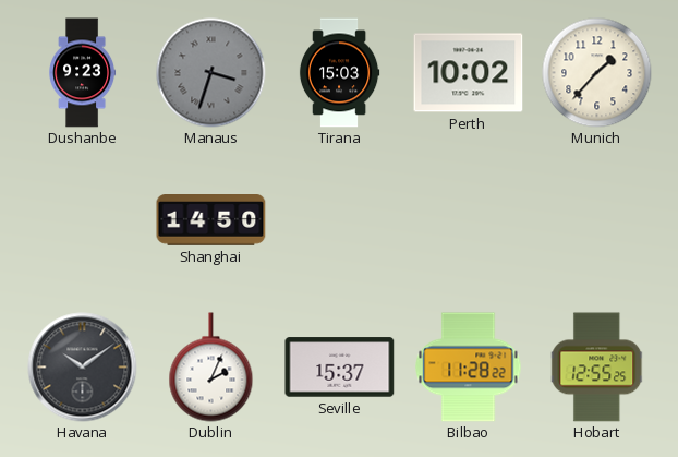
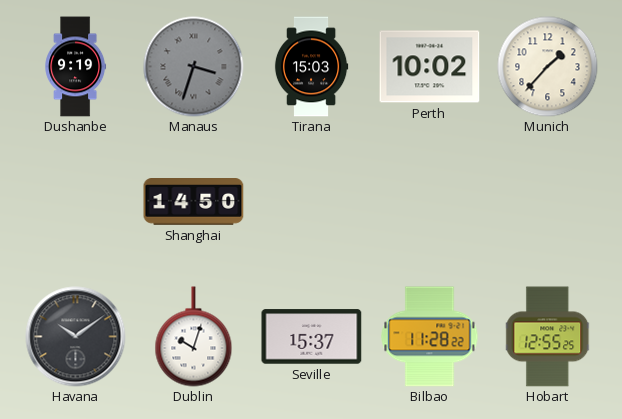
Dushanbe: 9:23 -> 9:19
Dublin: 2:04 -> 10:03
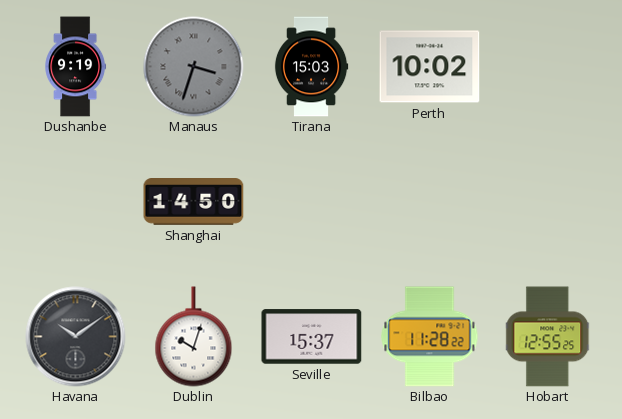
Munich: 1:37 -> none
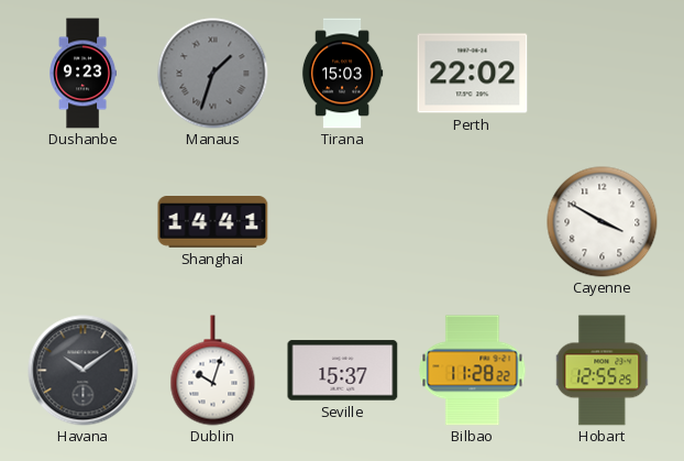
Dushanbe: 9:19 -> 9:23
Manaus: 3:33 -> 1:33
Perth: 10:02 -> 22:02
Shanghai: 14:50 -> 14:41
Cayenne: none -> 3:50
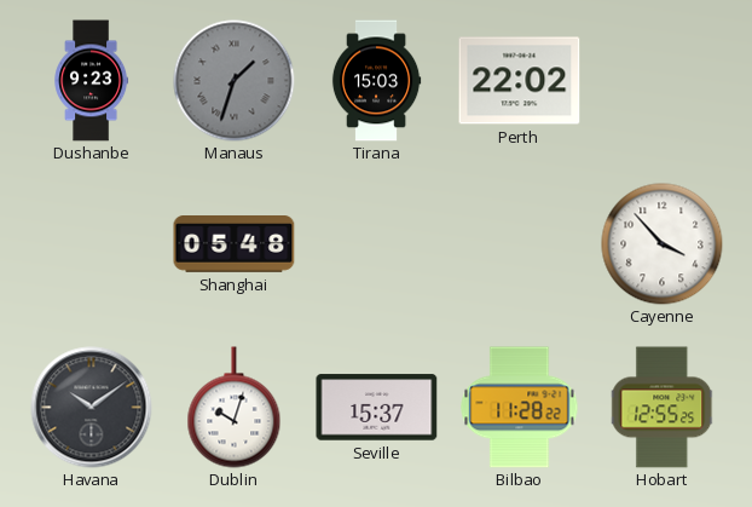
Shanghai: 14:41 -> 05:48
Cayenne: 3:50 -> 3:53
